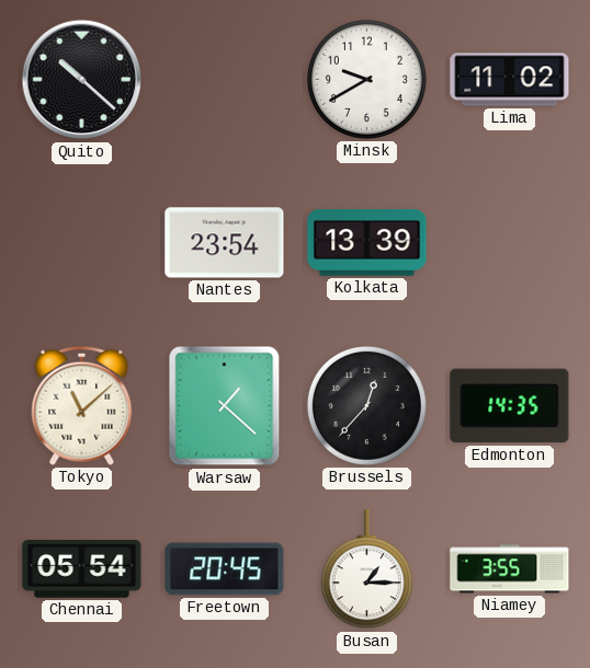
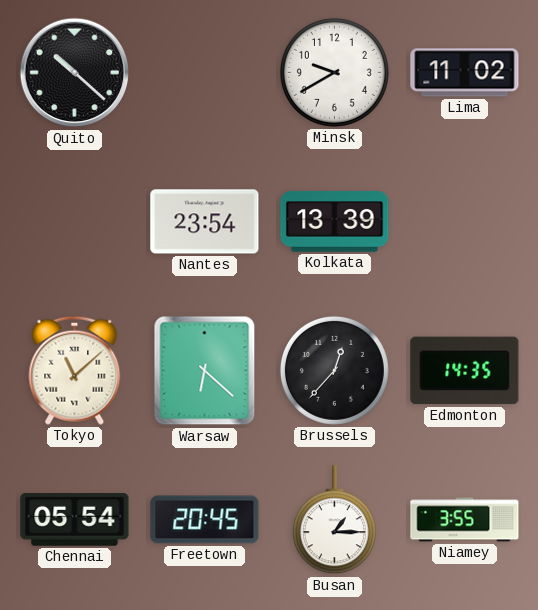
Warsaw: 1:22 -> 6:22
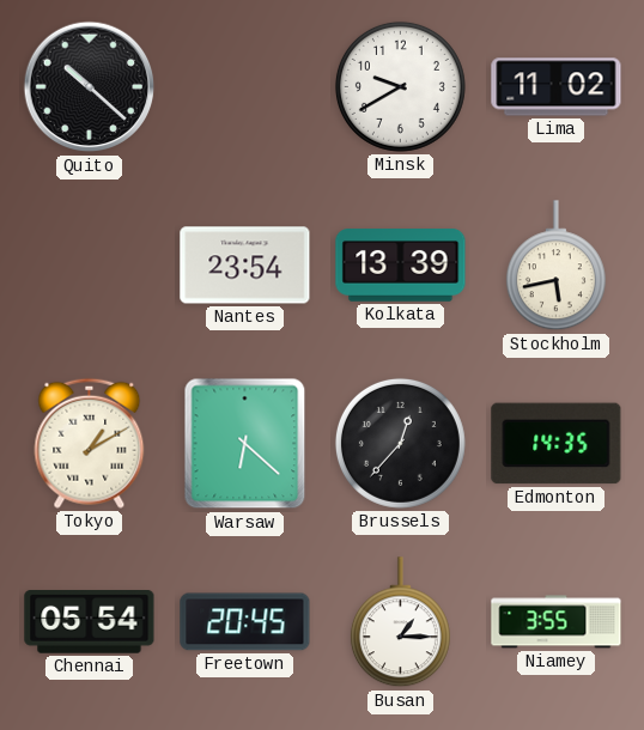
Stockholm: none -> 5:43
Tokyo: 11:08 -> 1:10
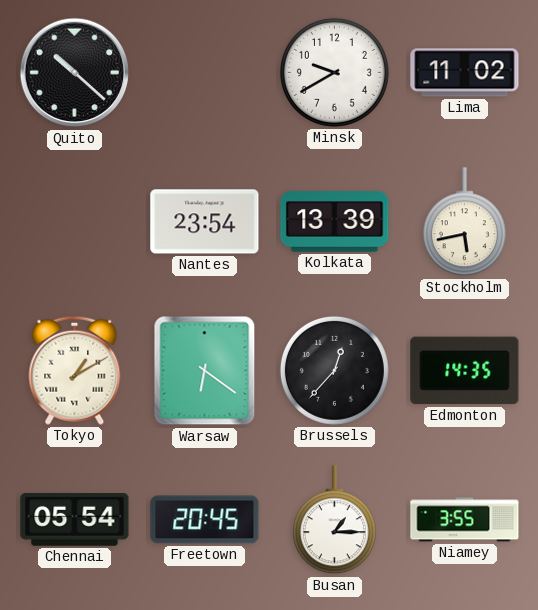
Warsaw: 6:22 -> 6:21
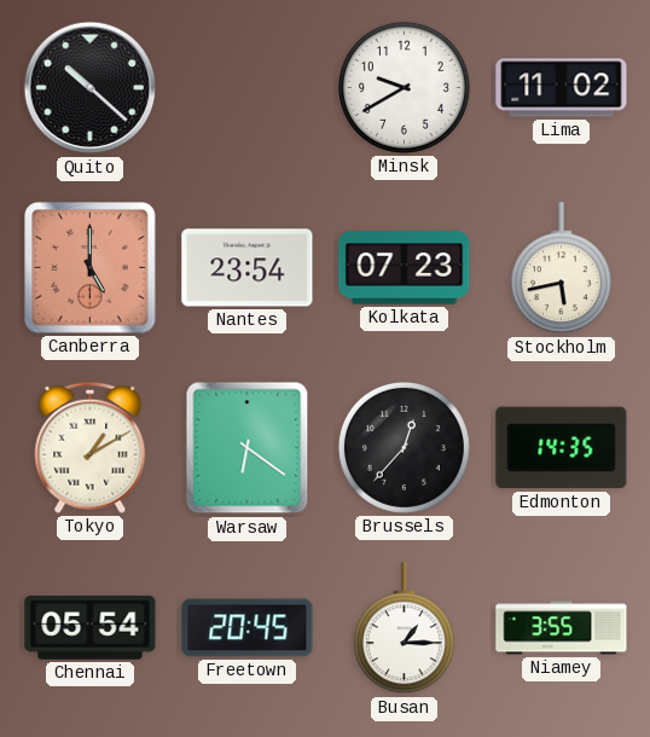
Canberra: none -> 5:00
Kolkata: 13:39 -> 07:23
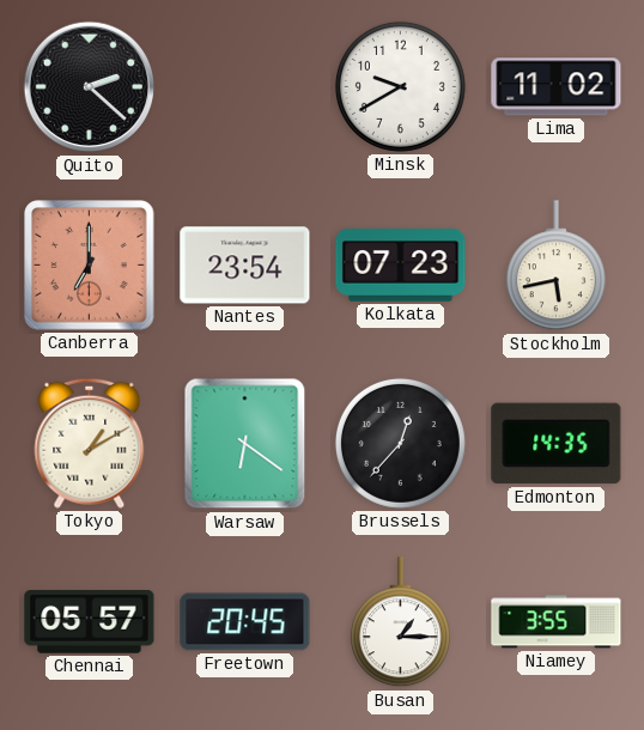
Quito: 10:22 -> 2:22
Canberra: 5:00 -> 7:00
Chennai: 05:54 -> 05:57
